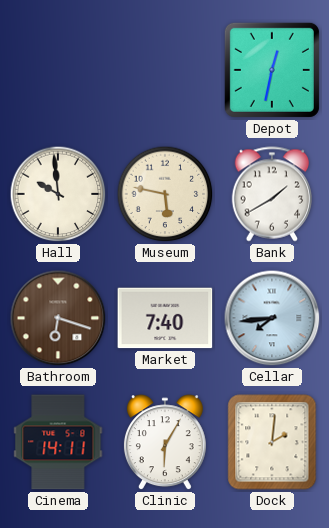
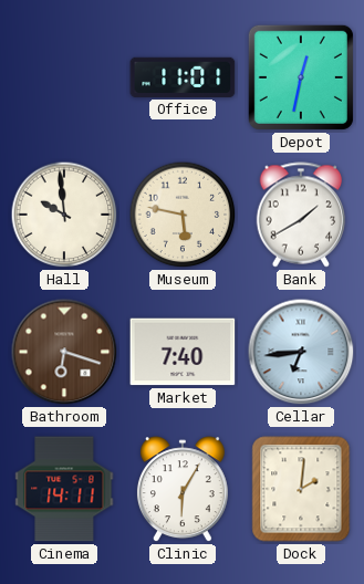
Office: none -> 11:01
Cellar: 7:44 -> 6:44
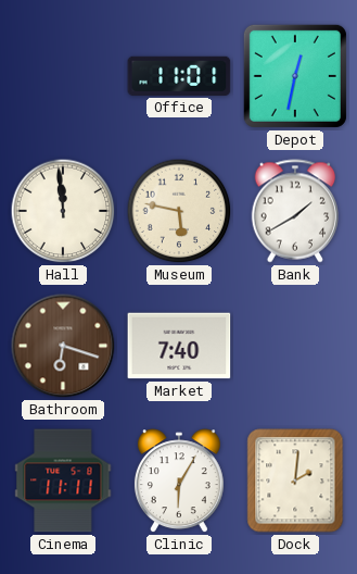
Hall: 9:59 -> 11:59
Cellar: 6:44 -> none
Cinema: 14:11 -> 11:11
